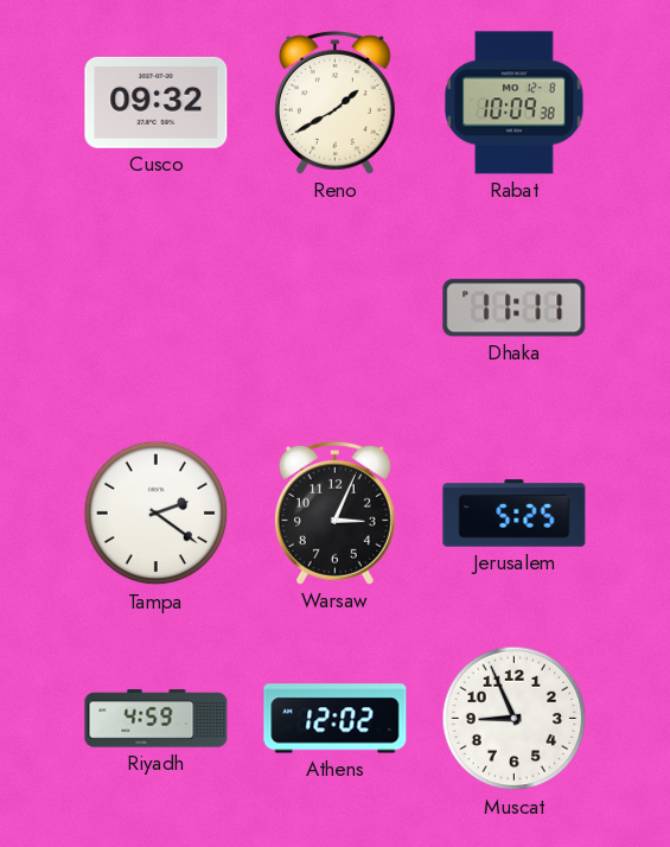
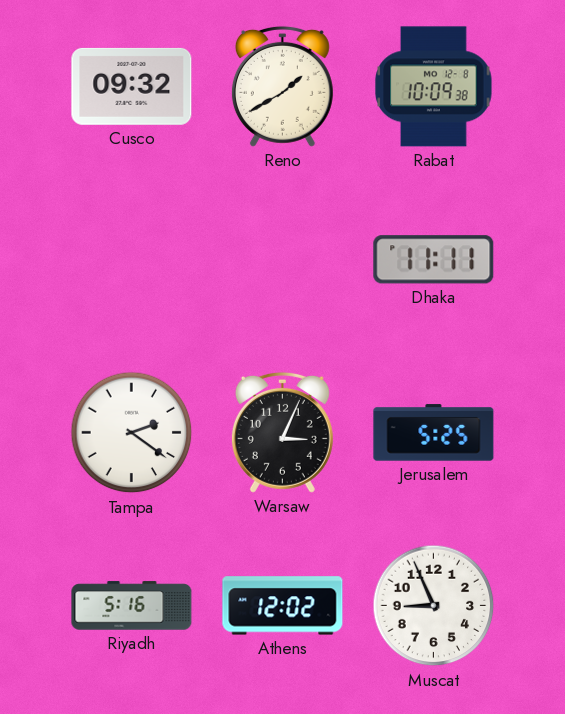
Riyadh: 4:59 -> 5:16
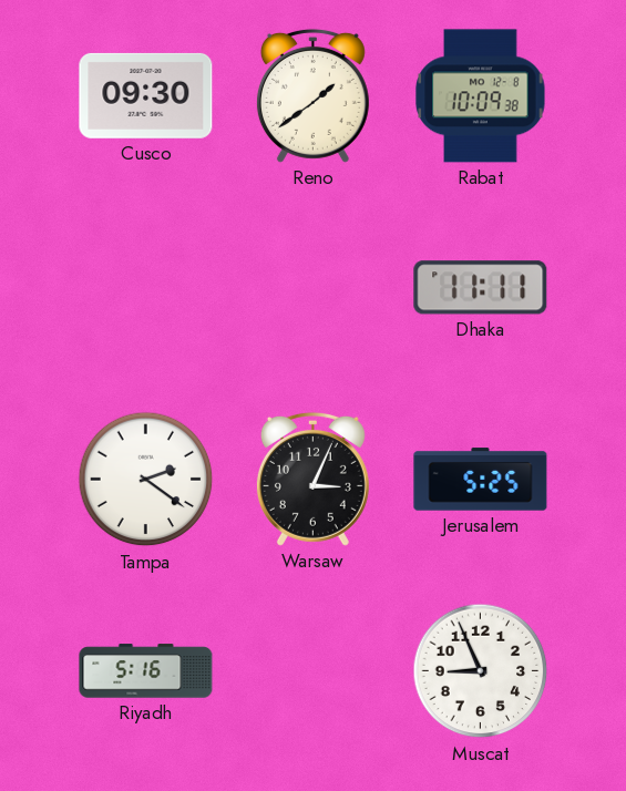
Cusco: 09:32 -> 09:30
Reno: 1:40 -> 1:39
Athens: 12:02 -> none
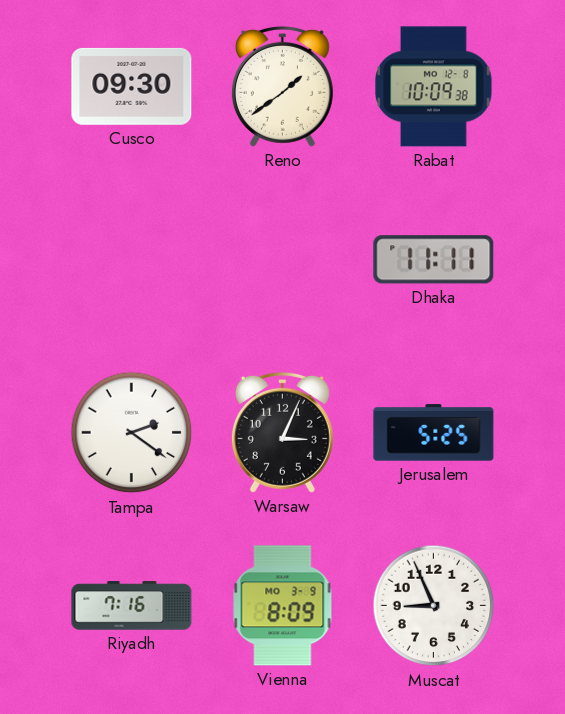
Riyadh: 5:16 -> 7:16
Vienna: none -> 8:09
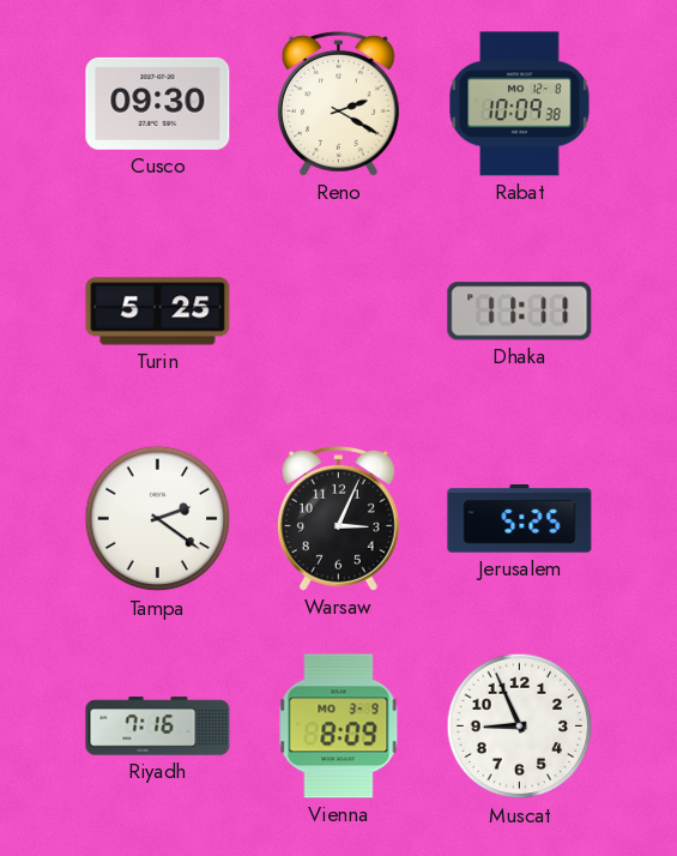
Reno: 1:39 -> 2:20
Turin: none -> 5:25
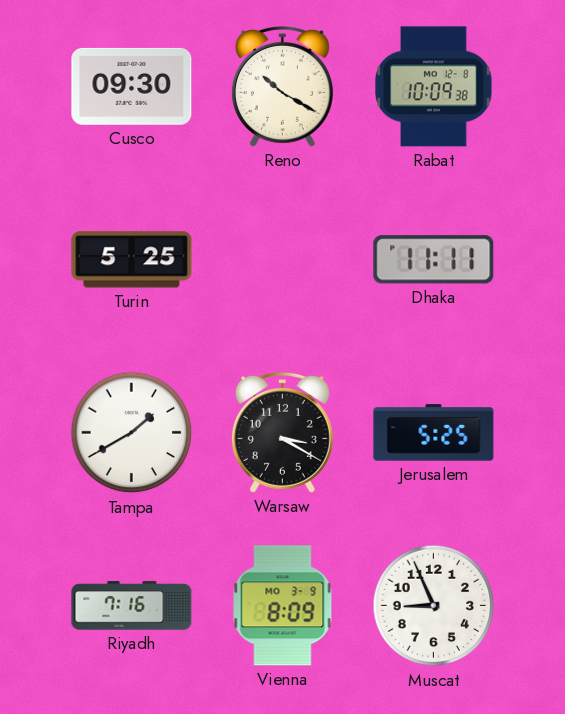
Reno: 2:20 -> 10:20
Tampa: 2:21 -> 1:40
Warsaw: 3:04 -> 3:20
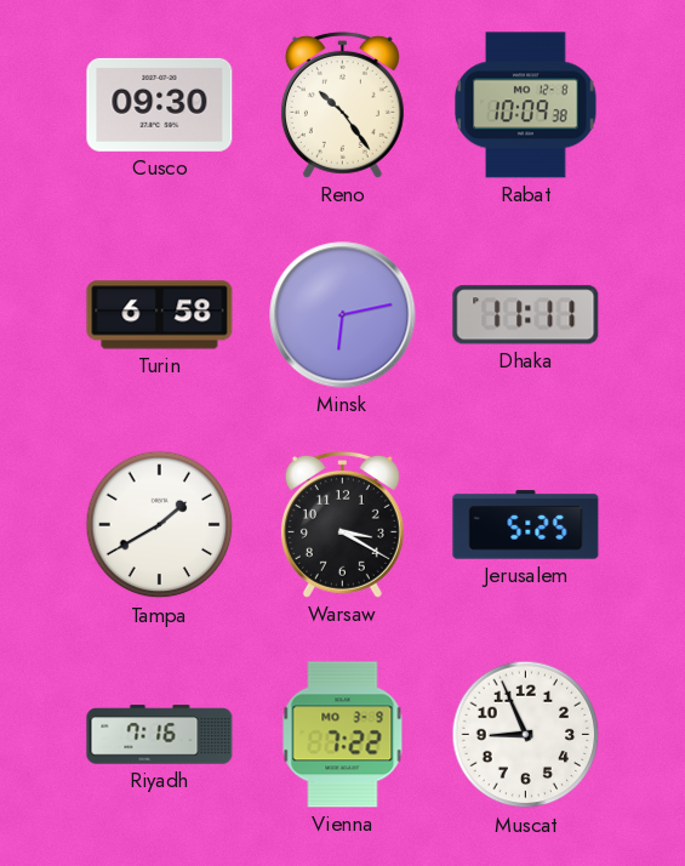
Reno: 10:20 -> 10:24
Turin: 5:25 -> 6:58
Minsk: none -> 6:13
Vienna: 8:09 -> 7:22
